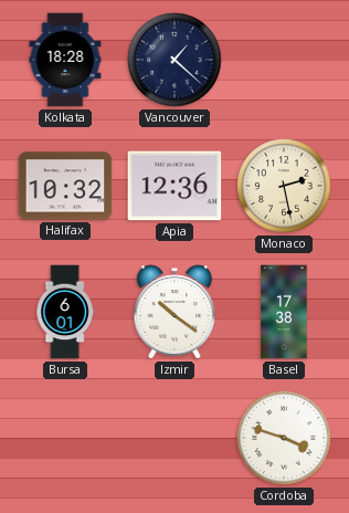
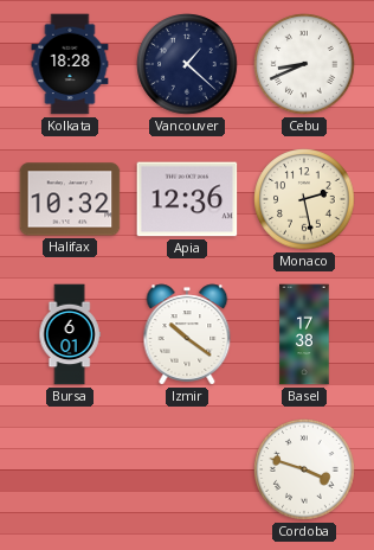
Cebu: none -> 8:41
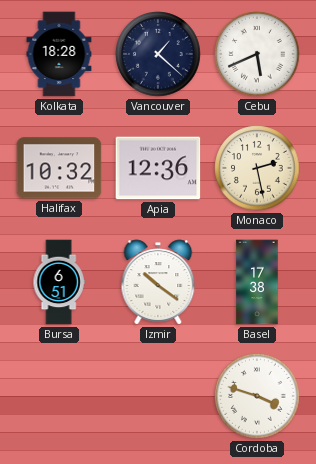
Cebu: 8:41 -> 5:41
Bursa: 6:01 -> 6:51
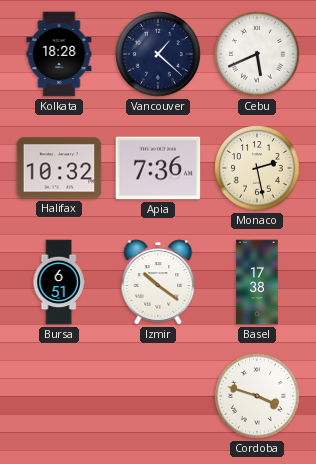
Apia: 12:36 -> 7:36
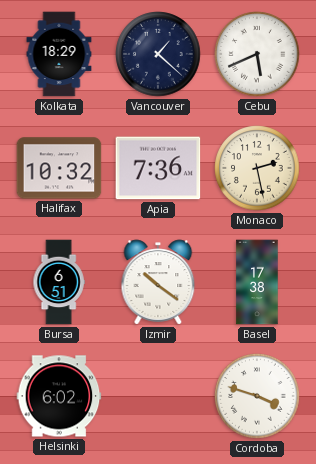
Kolkata: 18:28 -> 18:29
Helsinki: none -> 6:02
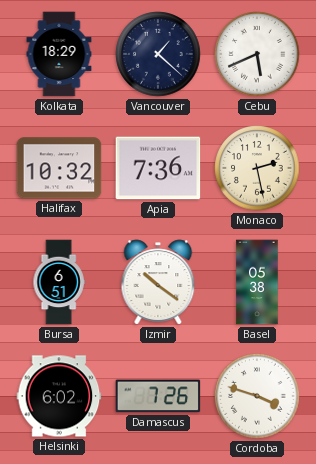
Basel: 17:38 -> 05:38
Damascus: none -> 7:26
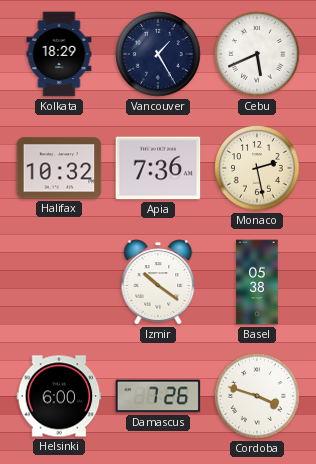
Vancouver: 1:22 -> 1:25
Bursa: 6:51 -> none
Helsinki: 6:02 -> 6:00
